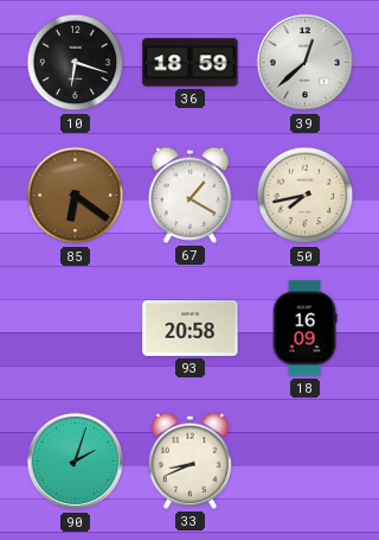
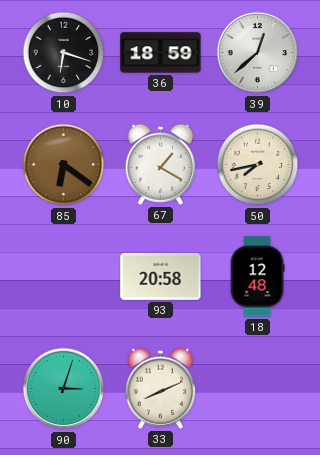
18: 16:09 -> 12:48
90: 2:03 -> 3:03
33: 8:41 -> 8:11
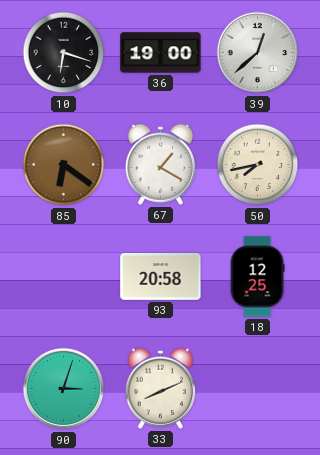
36: 18:59 -> 19:00
18: 12:48 -> 12:25
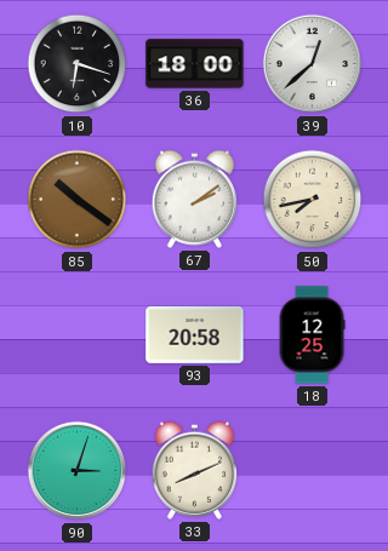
36: 19:00 -> 18:00
85: 6:21 -> 10:21
67: 1:20 -> 2:09
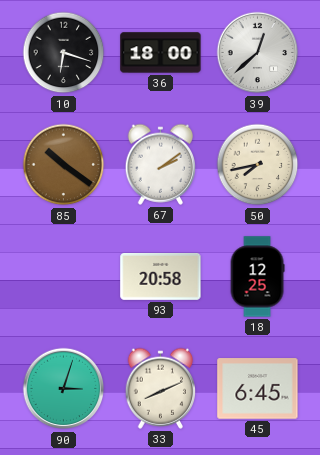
45: none -> 6:45
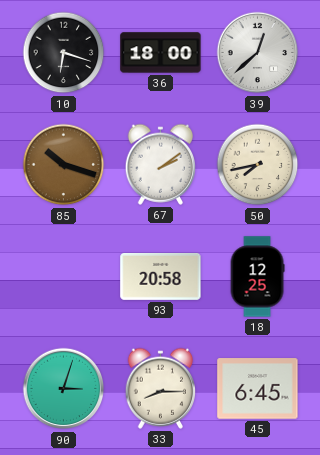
85: 10:21 -> 10:18
33: 8:11 -> 8:15
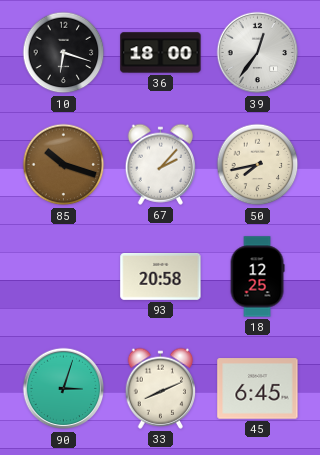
39: 12:38 -> 12:36
67: 2:09 -> 2:07
33: 8:15 -> 8:11
